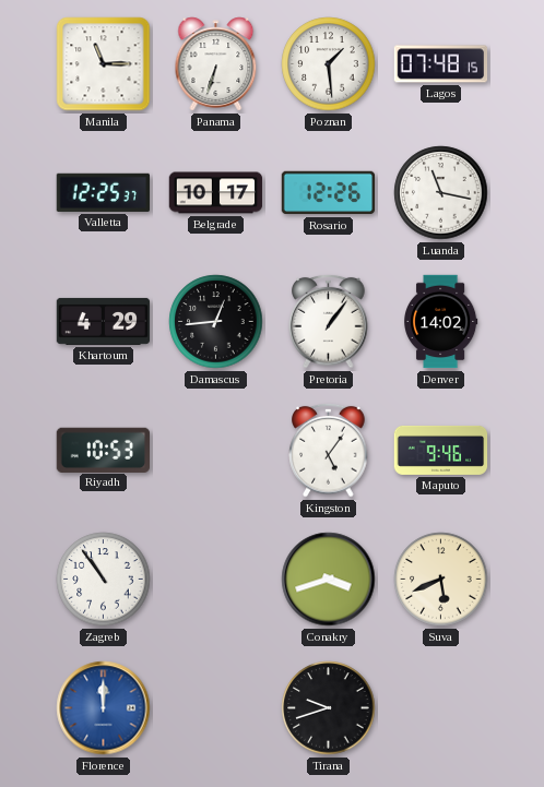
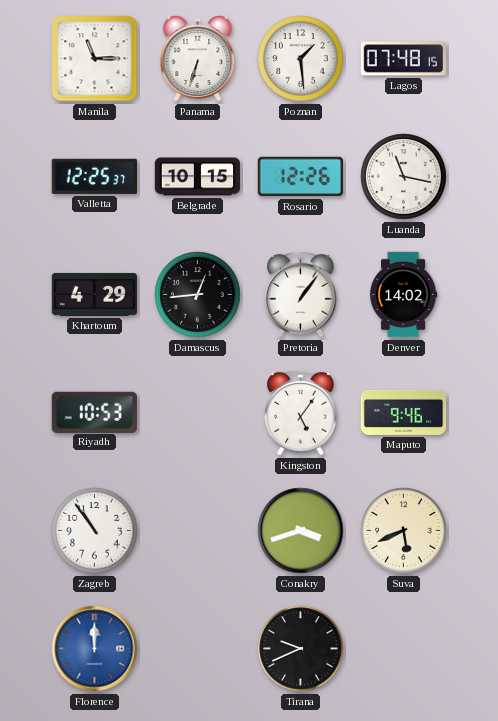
Belgrade: 10:17 -> 10:15
Tirana: 9:42 -> 9:41
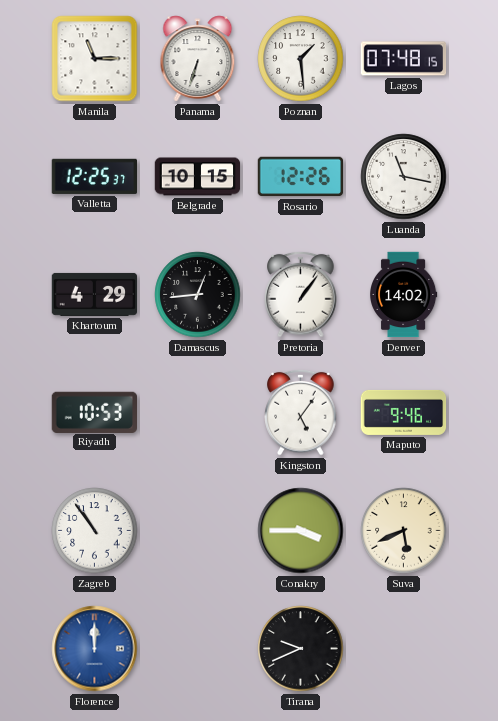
Conakry: 3:42 -> 3:45
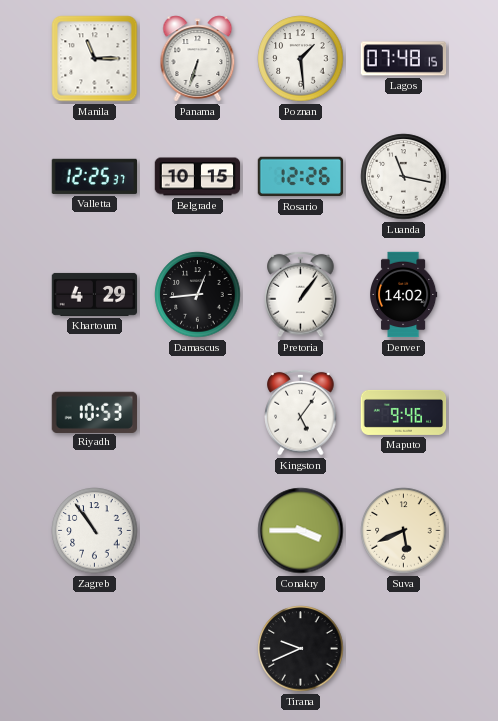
Florence: 12:00 -> none
